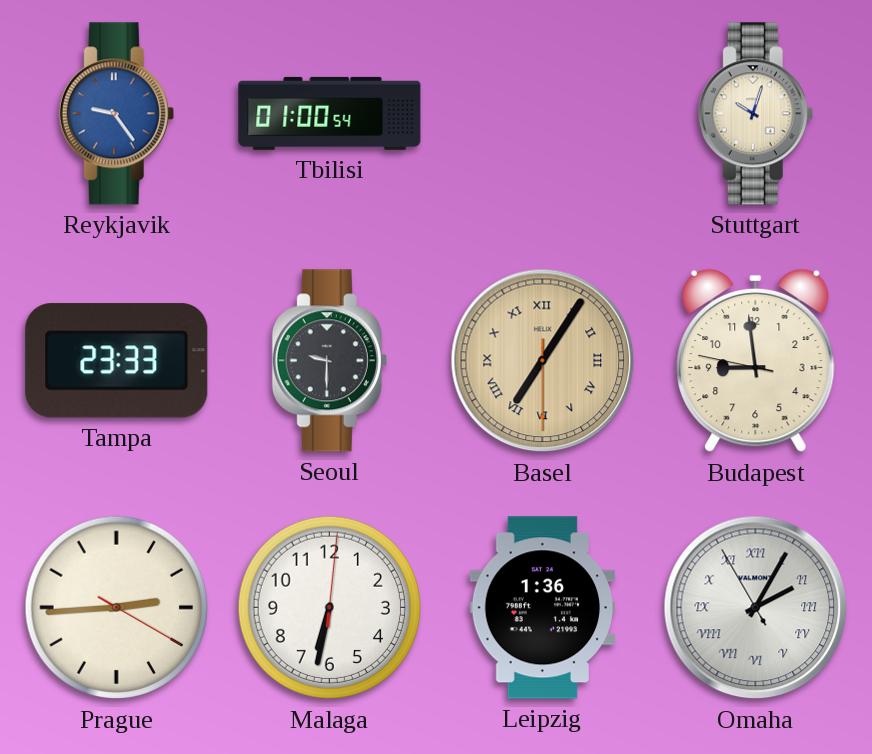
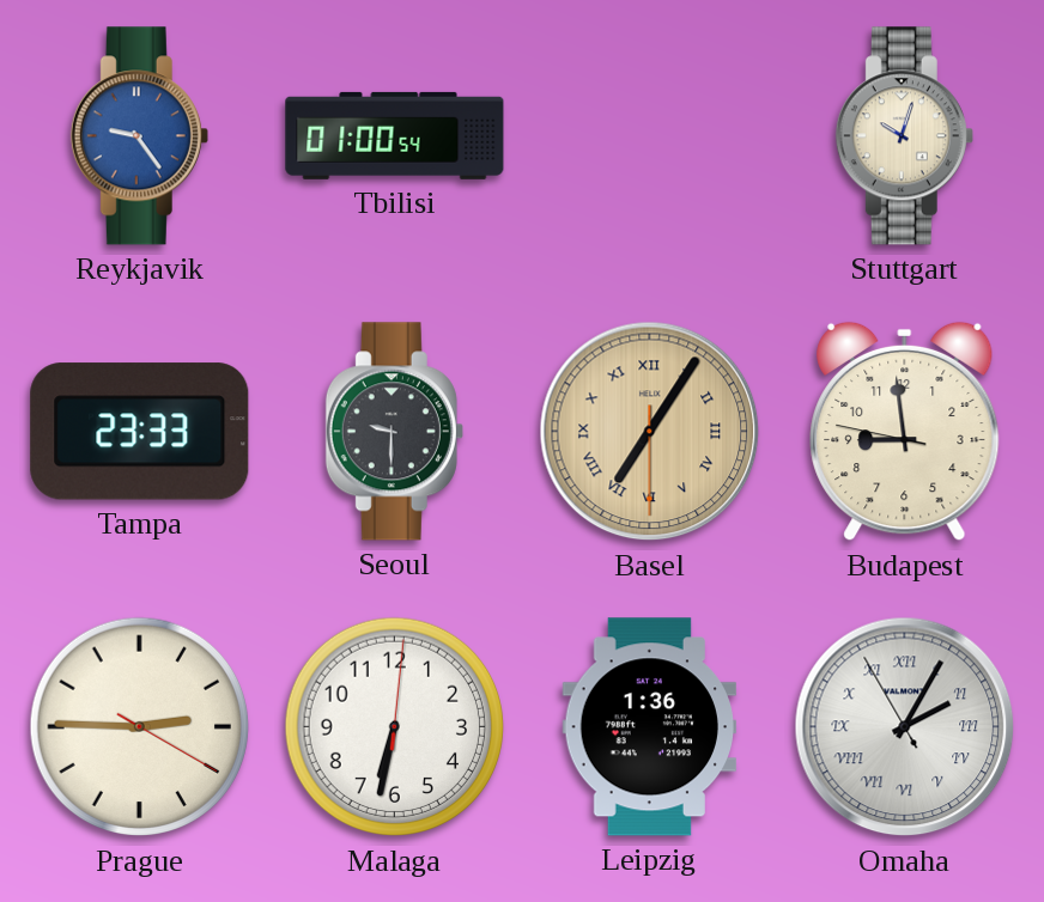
Prague: 2:44 -> 2:45
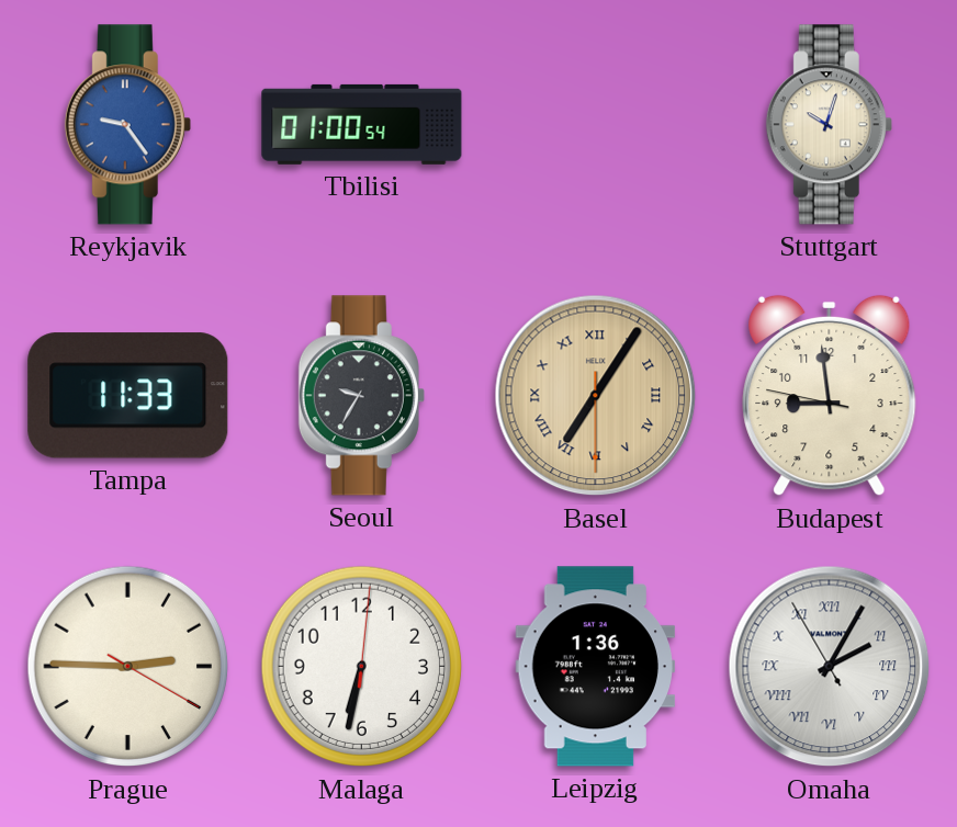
Tampa: 23:33 -> 11:33
Seoul: 9:30 -> 9:35
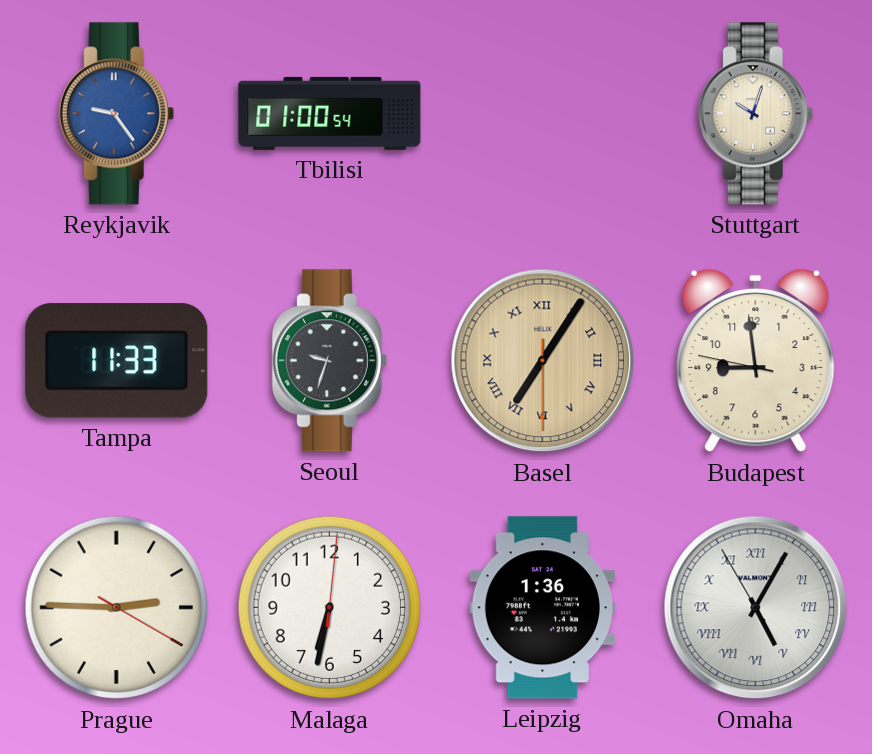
Seoul: 9:35 -> 9:33
Omaha: 2:04 -> 5:04
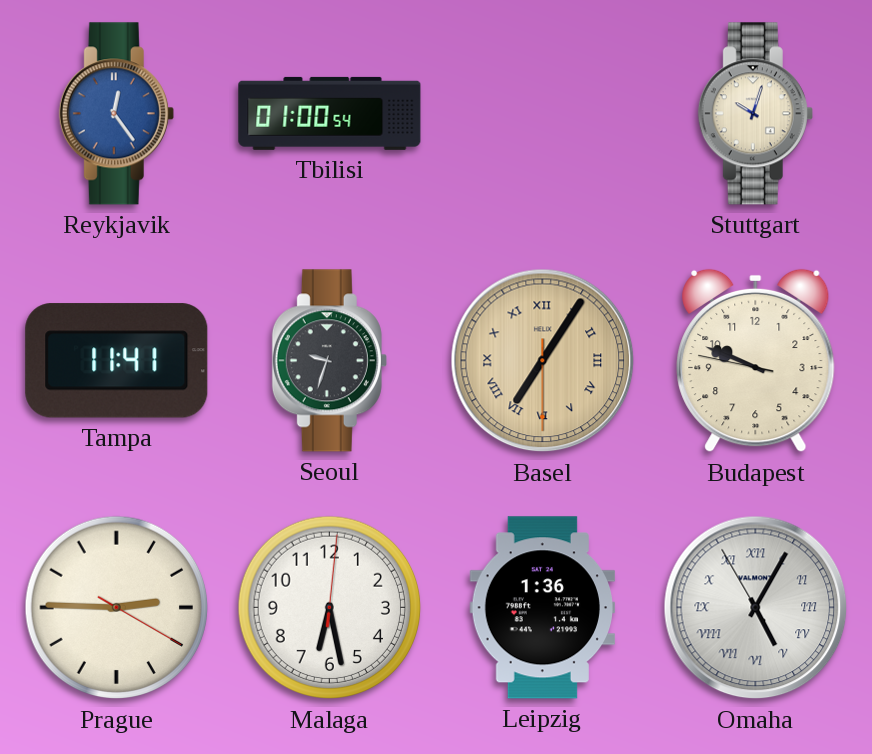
Reykjavik: 9:24 -> 12:24
Tampa: 11:33 -> 11:41
Budapest: 8:58 -> 9:48
Malaga: 6:32 -> 6:28
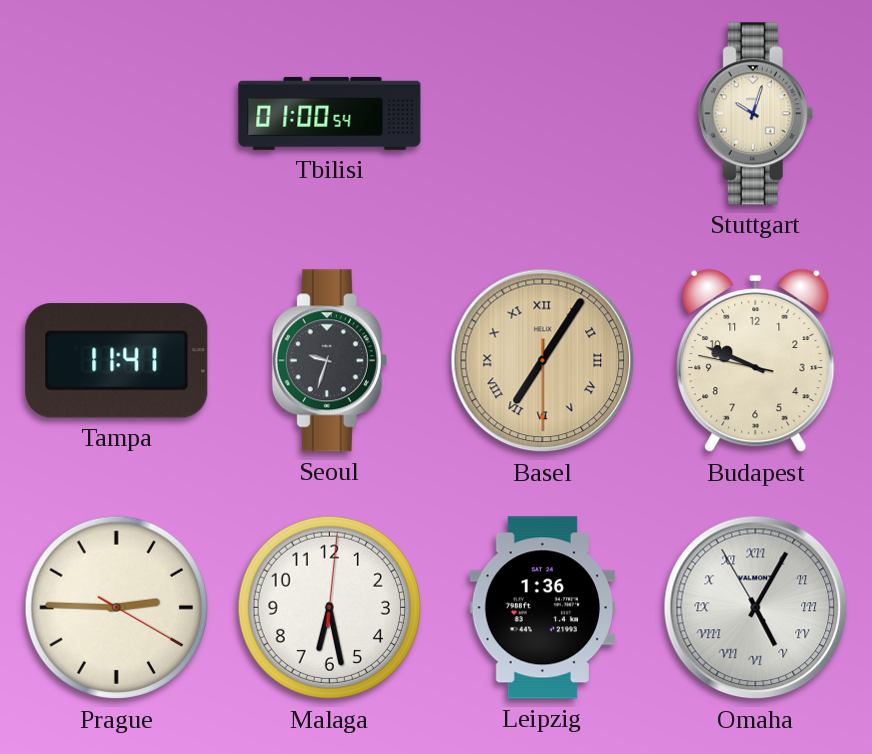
Reykjavik: 12:24 -> none
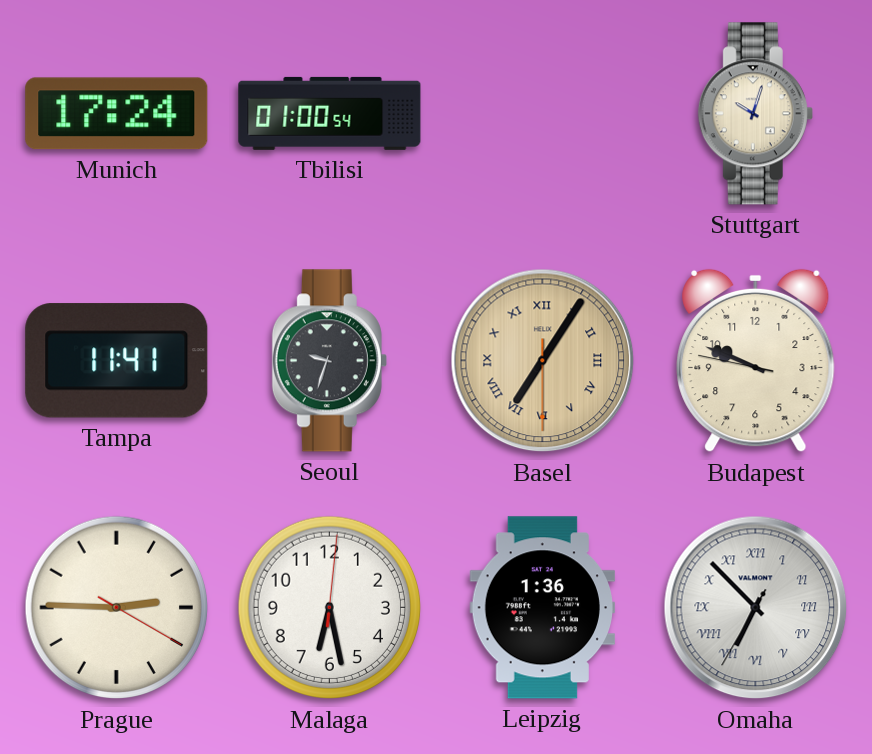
Munich: none -> 17:24
Omaha: 5:04 -> 6:52
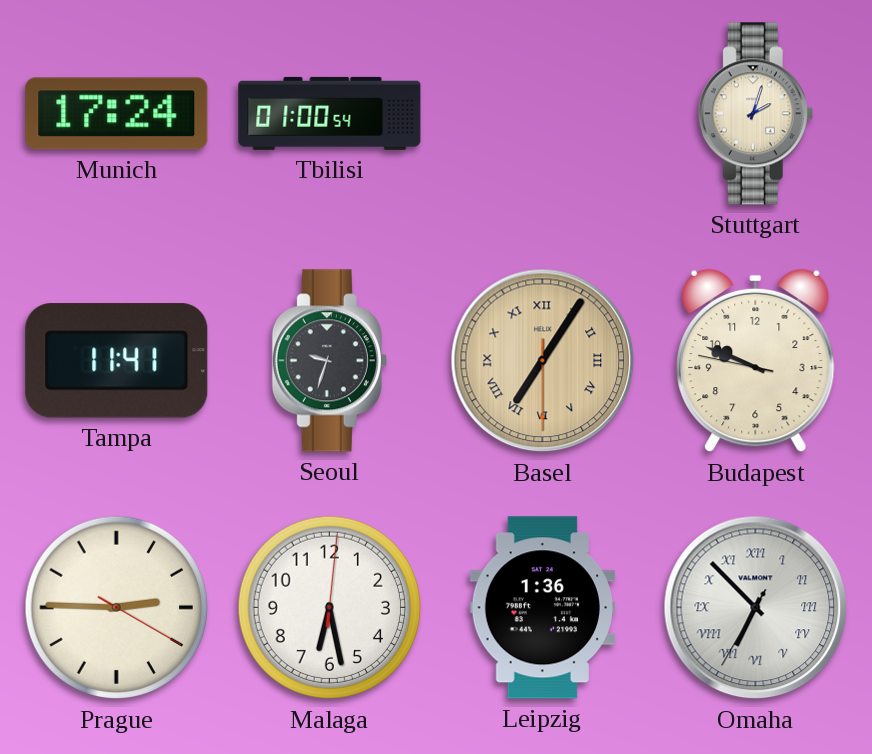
Stuttgart: 10:03 -> 2:03
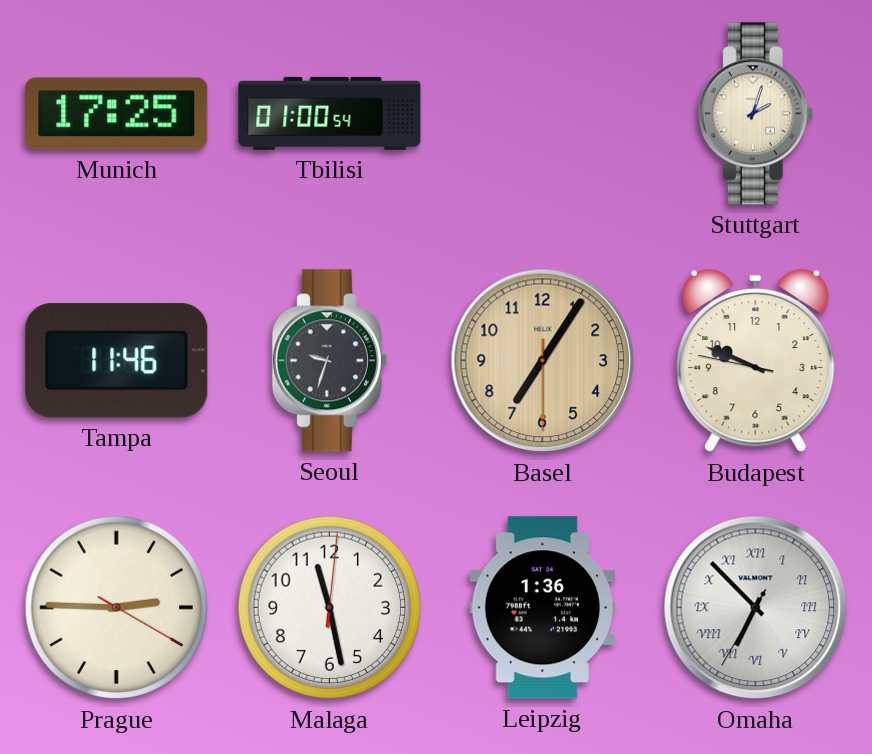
Munich: 17:24 -> 17:25
Tampa: 11:41 -> 11:46
Basel numerals: Roman -> Arabic
Malaga: 6:28 -> 11:28
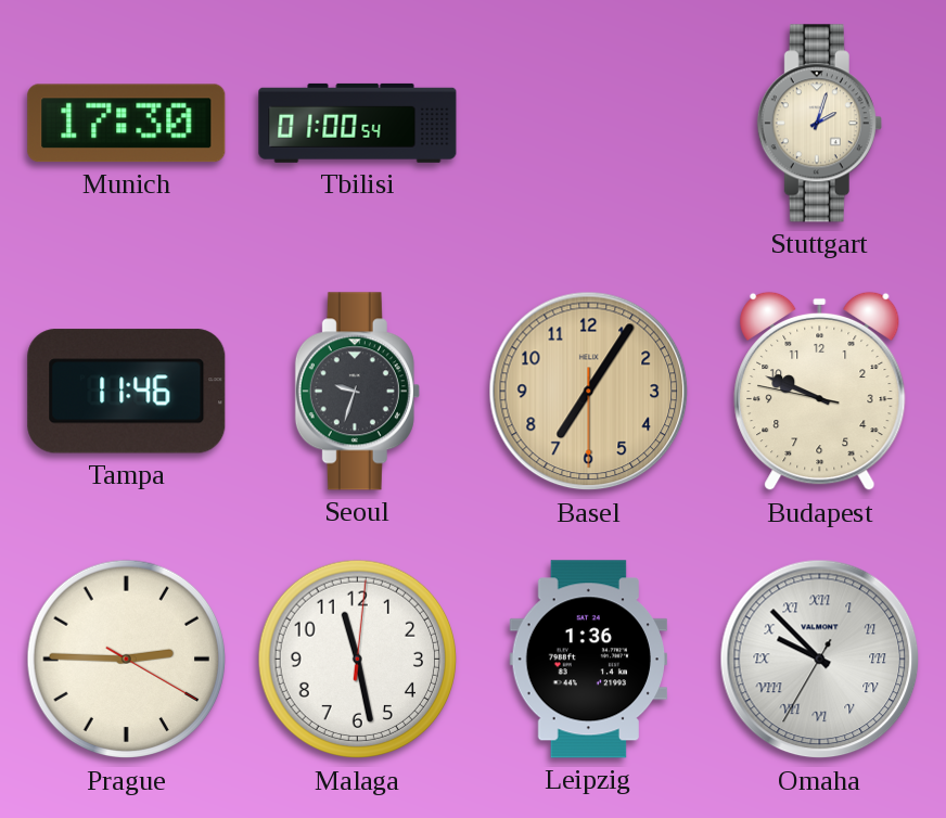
Munich: 17:25 -> 17:30
Omaha: 6:52 -> 9:52
